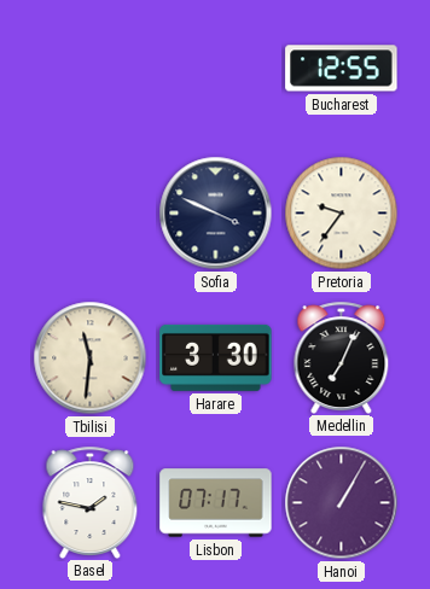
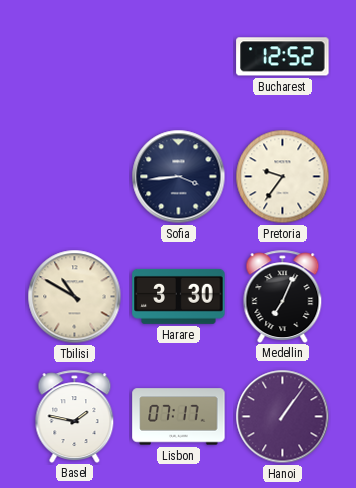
Bucharest: 12:55 -> 12:52
Sofia: 3:49 -> 3:44
Tbilisi: 11:31 -> 10:50
Hanoi: 1:05 -> 1:06
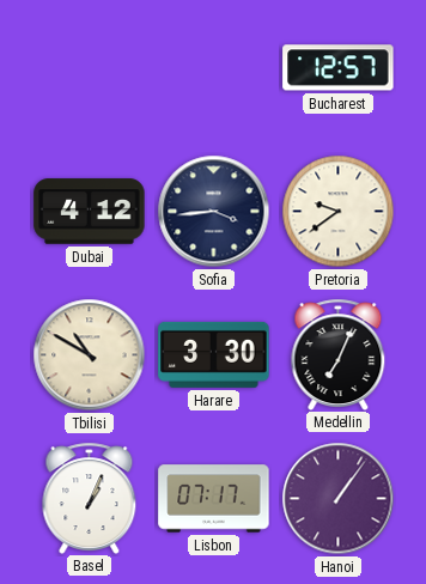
Bucharest: 12:52 -> 12:57
Dubai: none -> 4:12
Pretoria: 9:36 -> 9:39
Basel: 1:47 -> 1:04
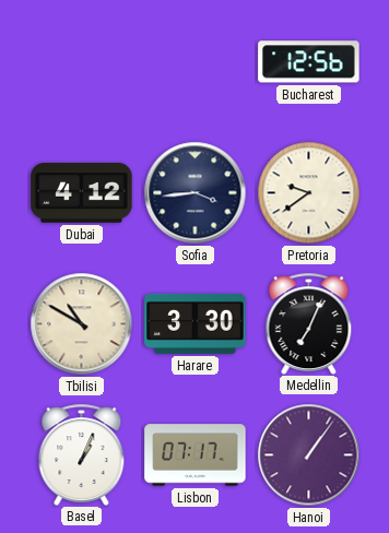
Bucharest: 12:57 -> 12:56
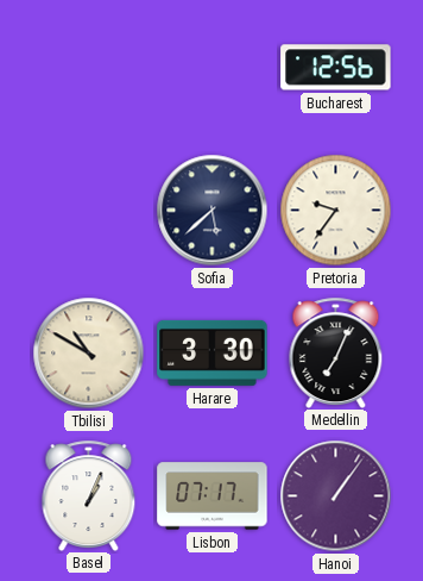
Dubai: 4:12 -> none
Sofia: 3:44 -> 5:38
Pretoria: 9:39 -> 9:36
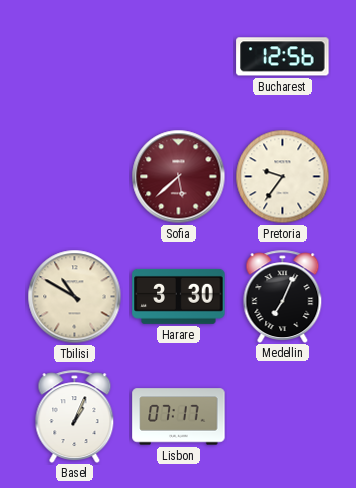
Sofia dial: navy -> burgundy
Hanoi: 1:06 -> none
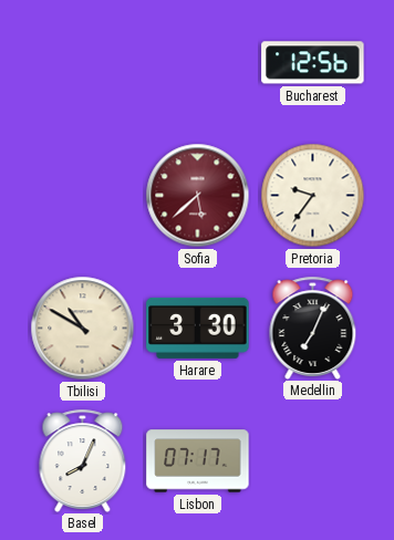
Basel: 1:04 -> 8:04
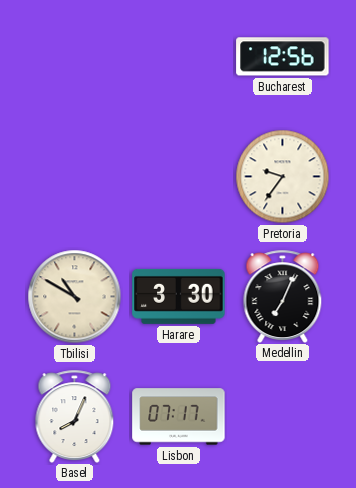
Sofia: 5:38 -> none
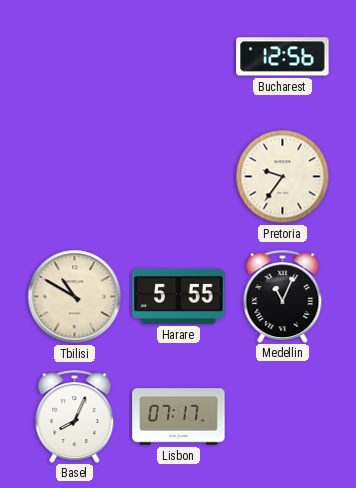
Harare: 3:30 -> 5:55
Medellin: 7:04 -> 11:04
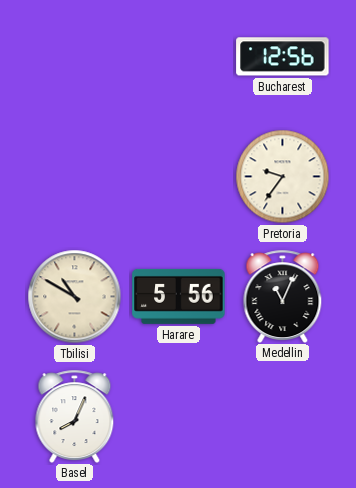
Harare: 5:55 -> 5:56
Lisbon: 07:17 -> none
